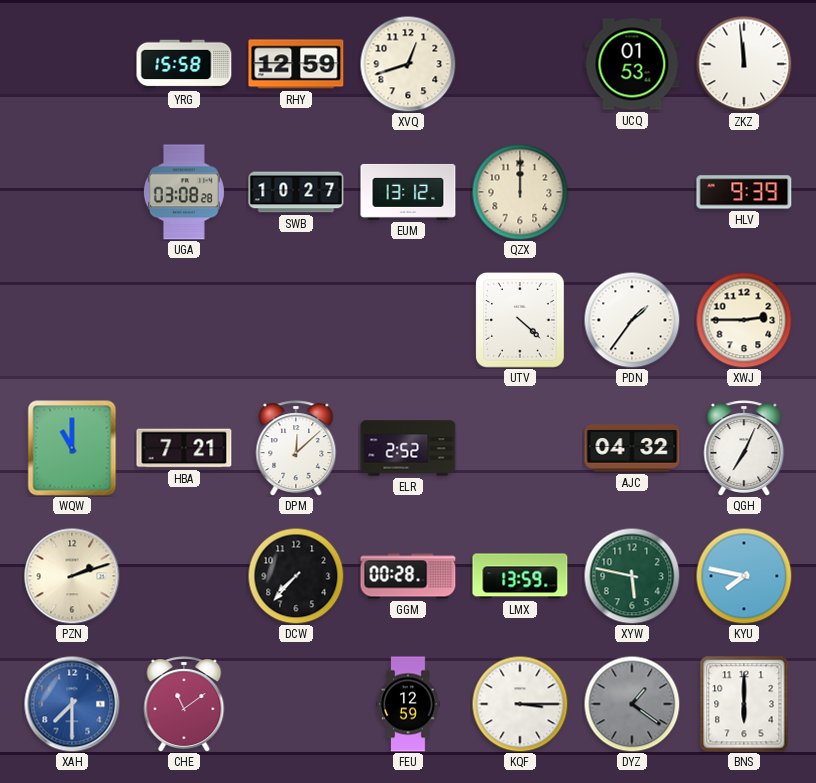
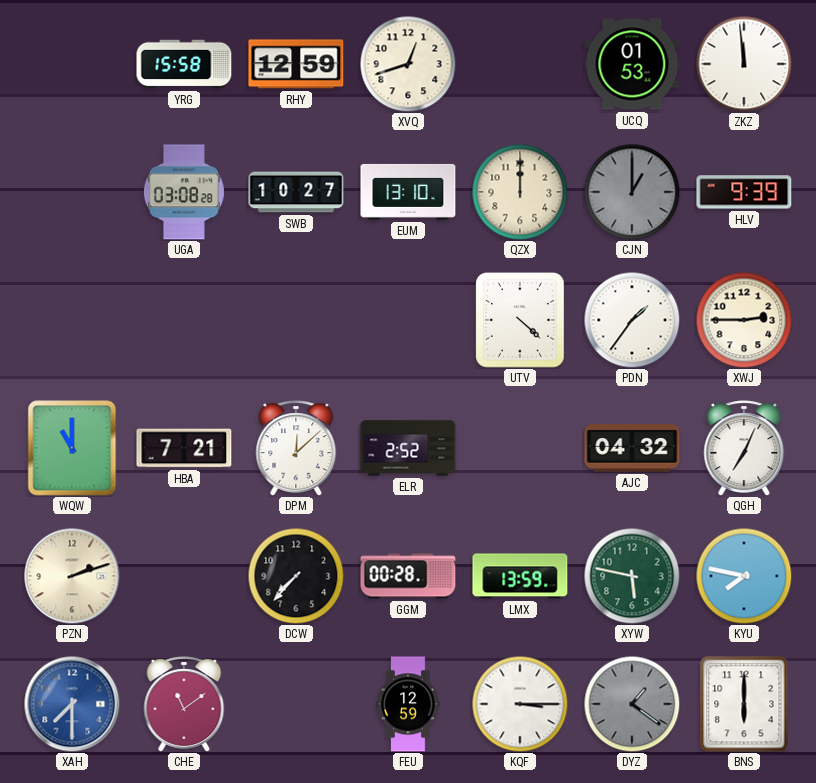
EUM: 13:12 -> 13:10
CJN: none -> 1:00
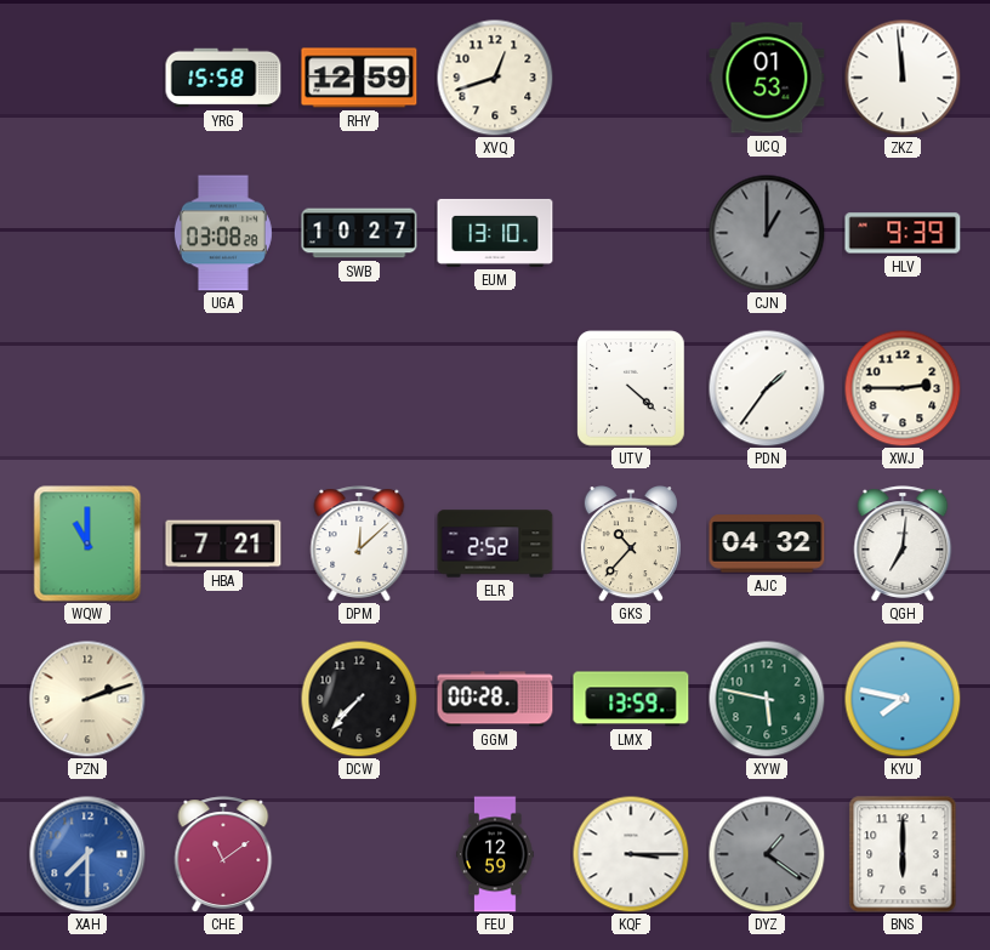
QZX: 12:00 -> none
GKS: none -> 10:37
QGH: 7:04 -> 7:01
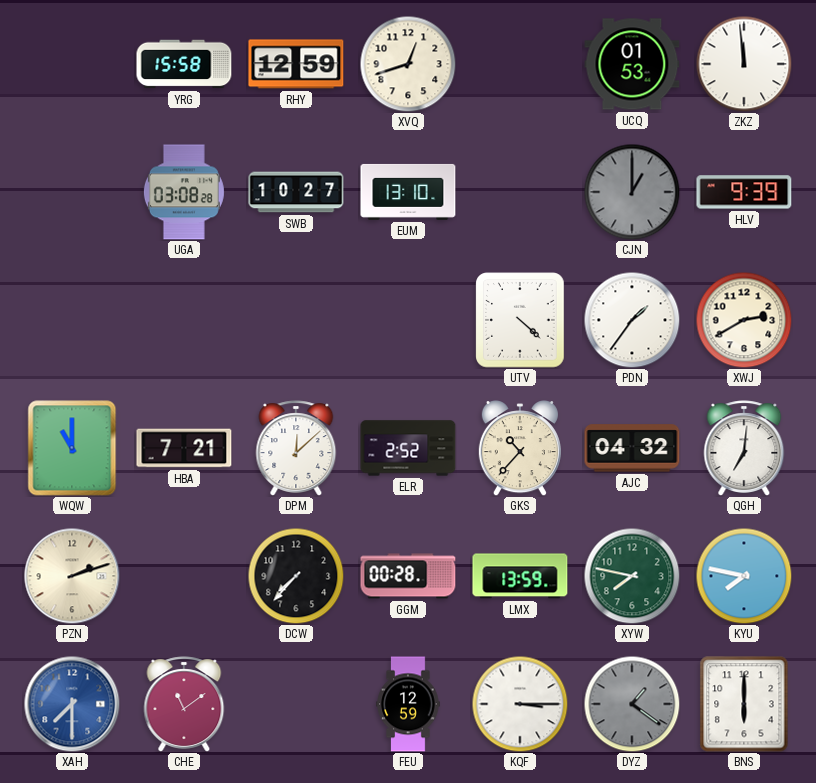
XWJ: 2:45 -> 2:40
XYW: 5:47 -> 7:47
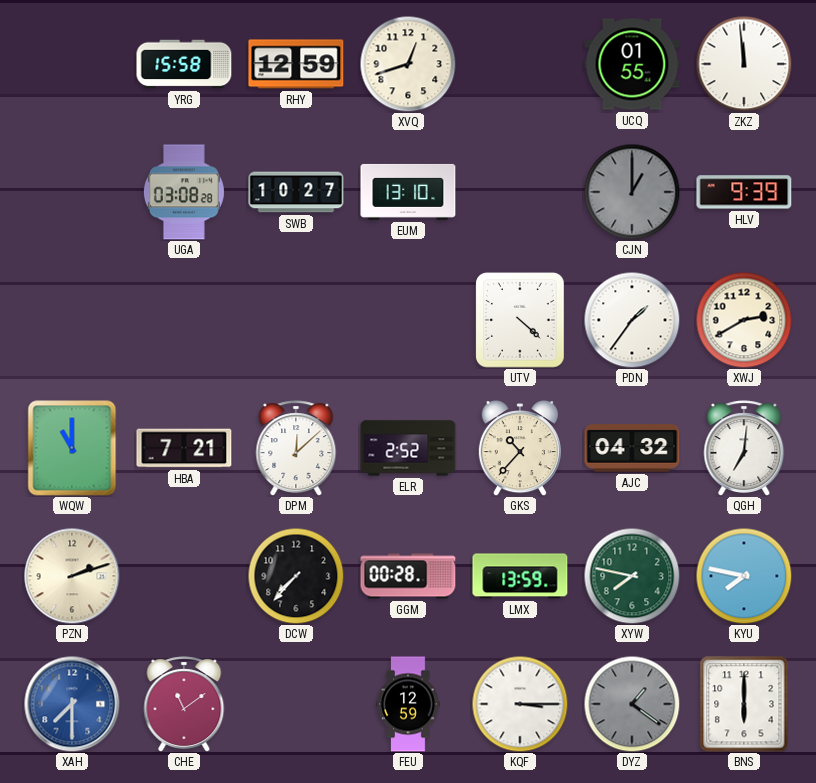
UCQ: 01:53 -> 01:55
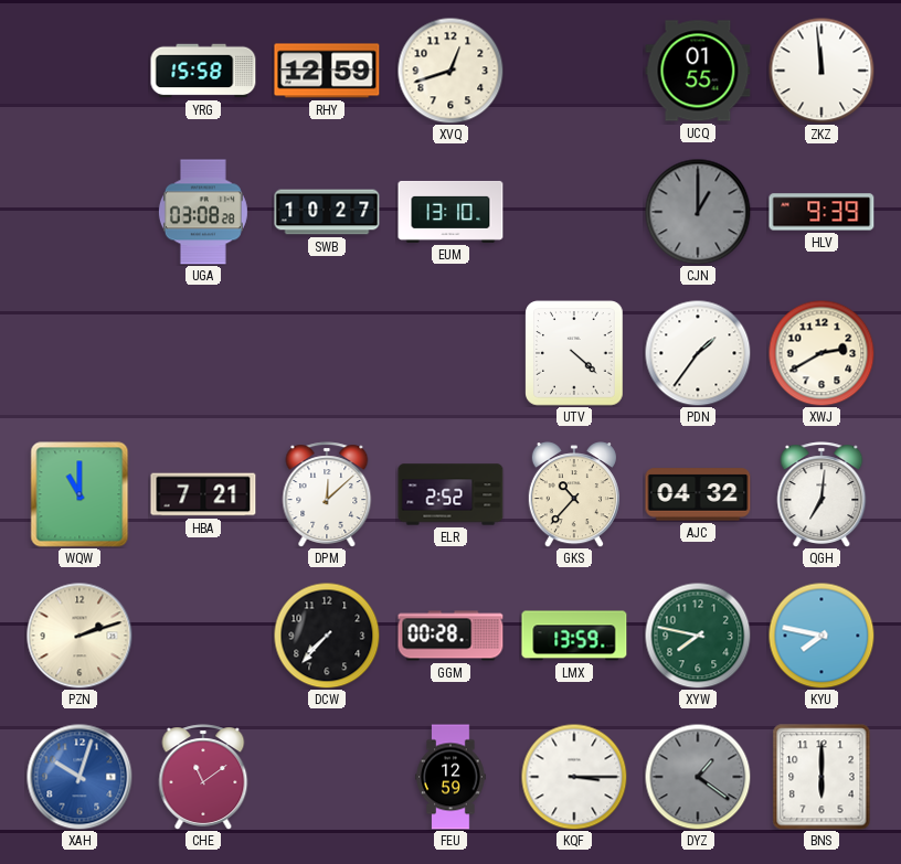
XAH: 7:30 -> 10:03
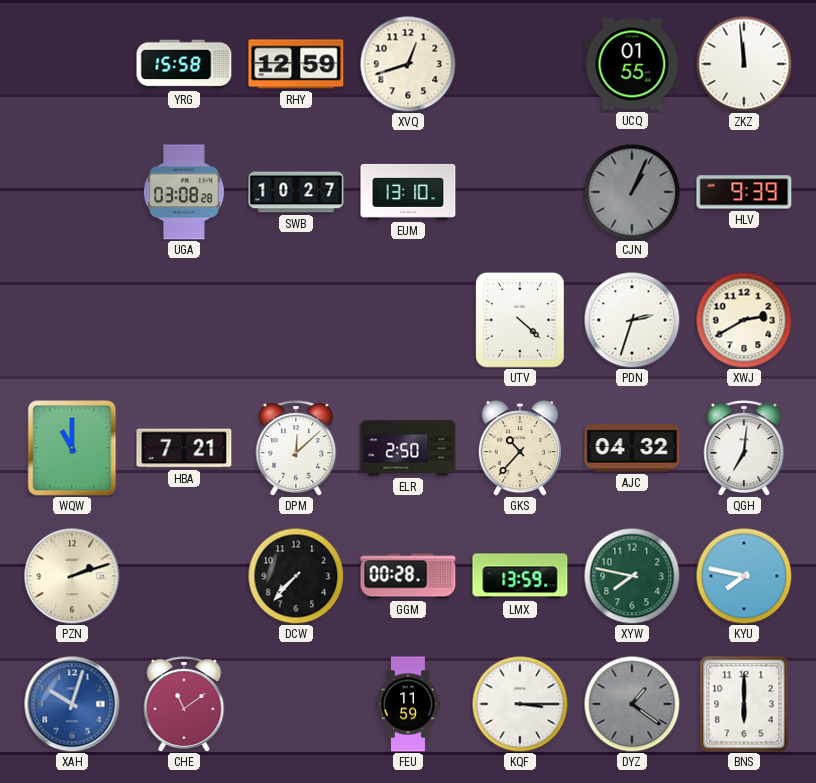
CJN: 1:00 -> 1:04
PDN: 1:36 -> 2:33
ELR: 2:52 -> 2:50
FEU: 12:59 -> 11:59
